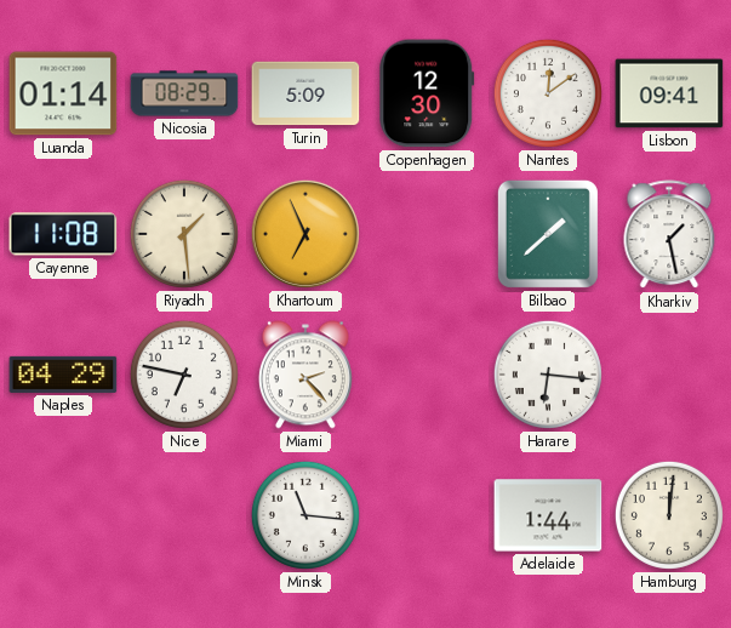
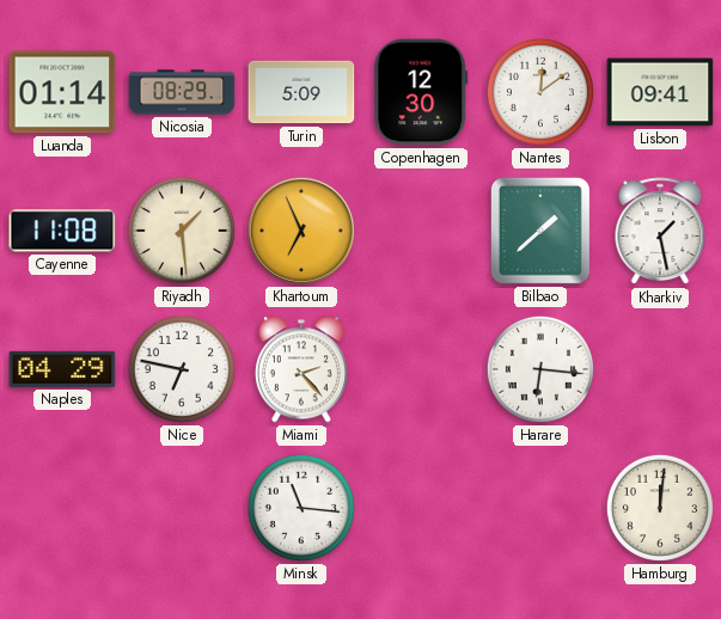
Adelaide: 1:44 -> none
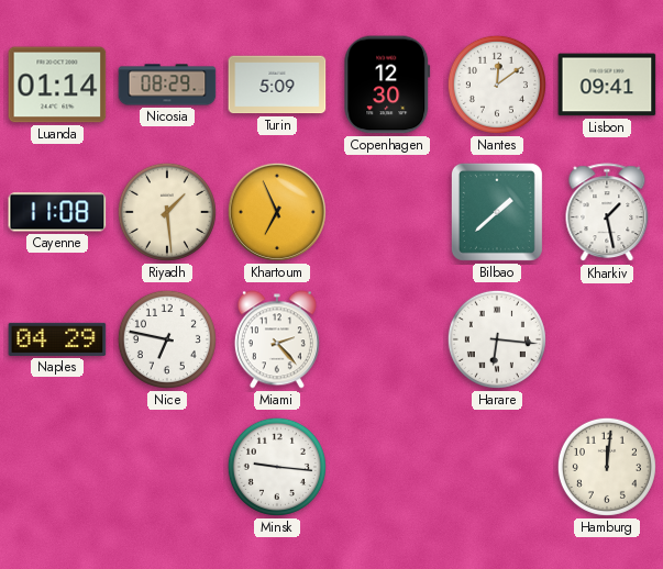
Minsk: 11:16 -> 9:16
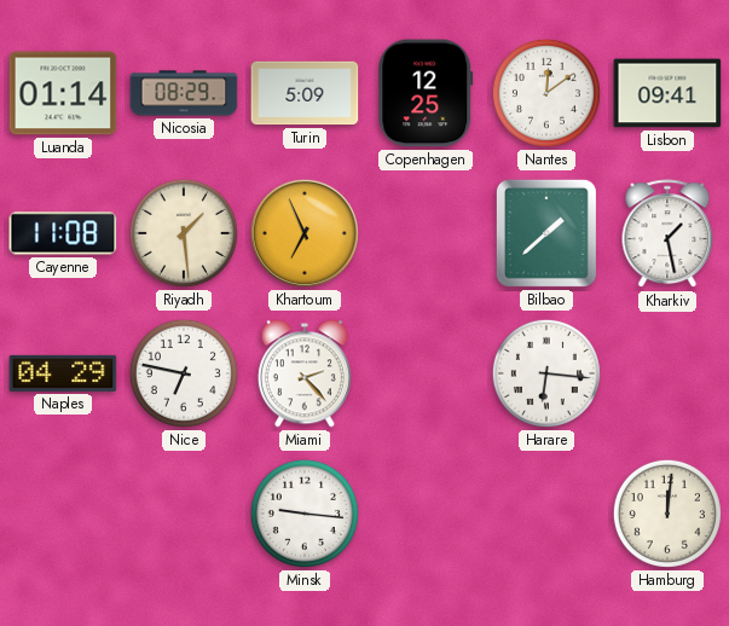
Copenhagen: 12:30 -> 12:25
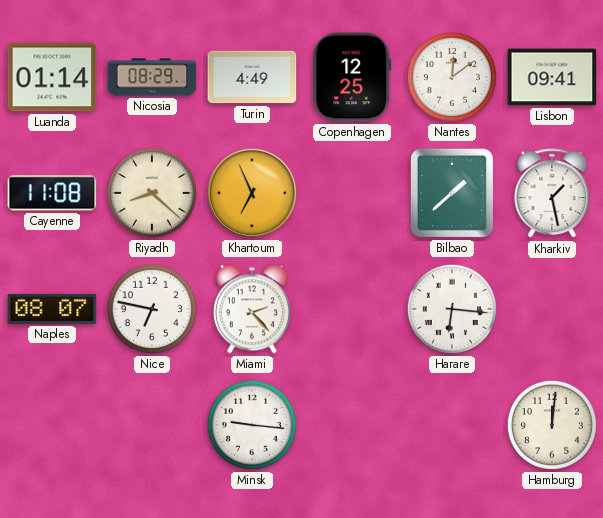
Turin: 5:09 -> 4:49
Riyadh: 1:29 -> 8:22
Naples: 04:29 -> 08:07
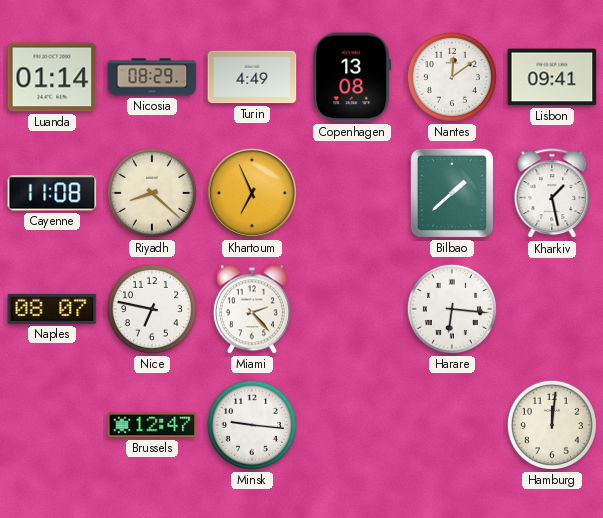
Copenhagen: 12:25 -> 13:08
Brussels: none -> 12:47
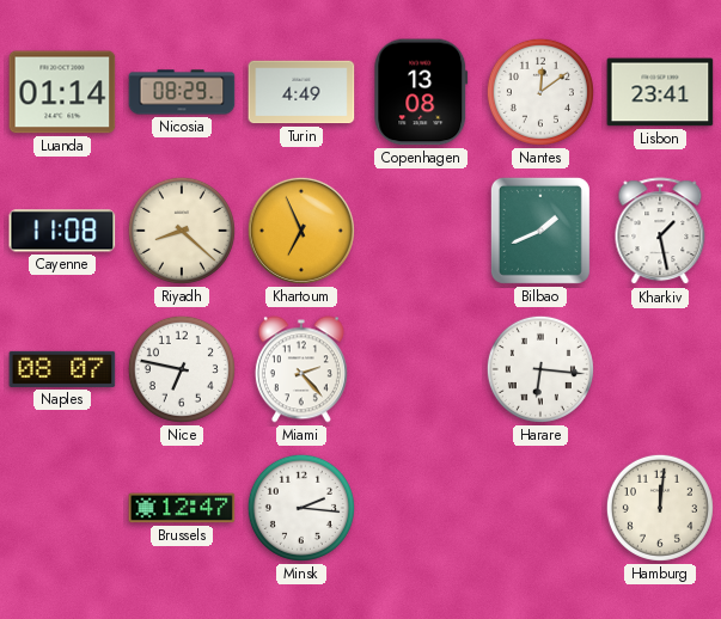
Lisbon: 09:41 -> 23:41
Bilbao: 1:38 -> 1:41
Minsk: 9:16 -> 2:16
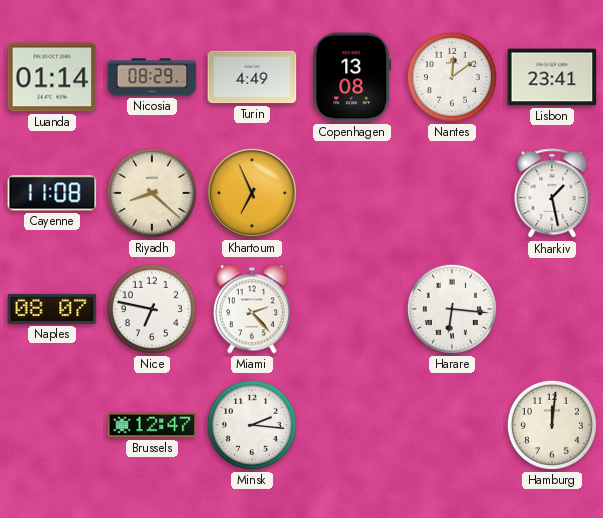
Bilbao: 1:41 -> none
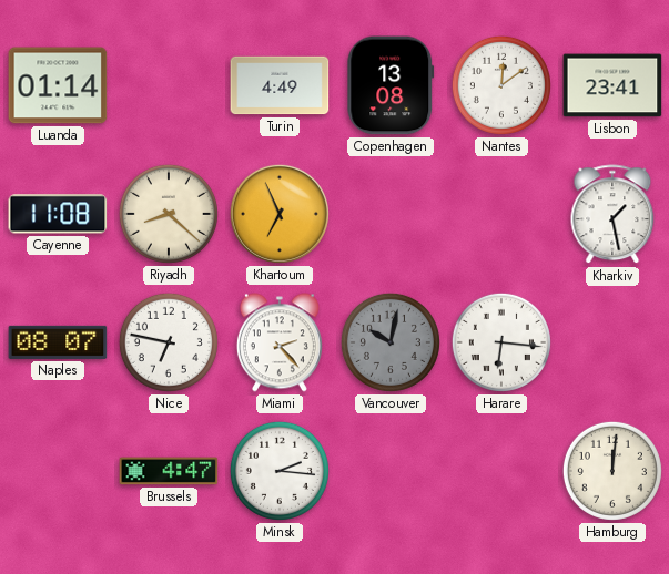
Nicosia: 08:29 -> none
Vancouver: none -> 10:02
Brussels: 12:47 -> 4:47
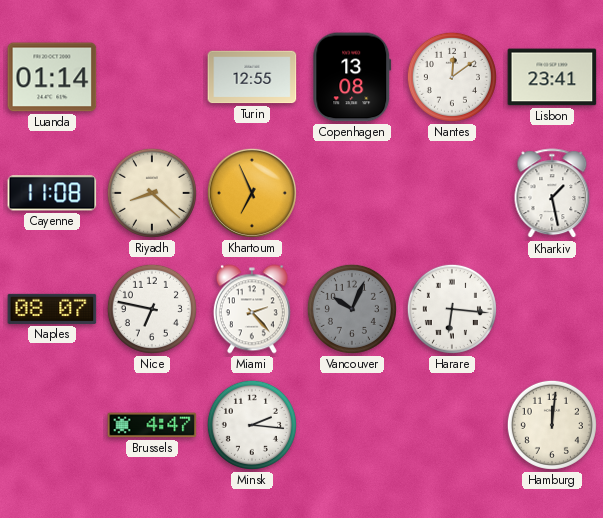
Turin: 4:49 -> 12:55
Vancouver: 10:02 -> 10:04
